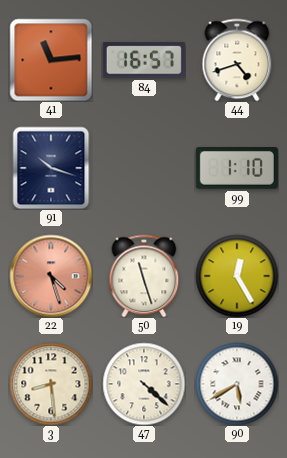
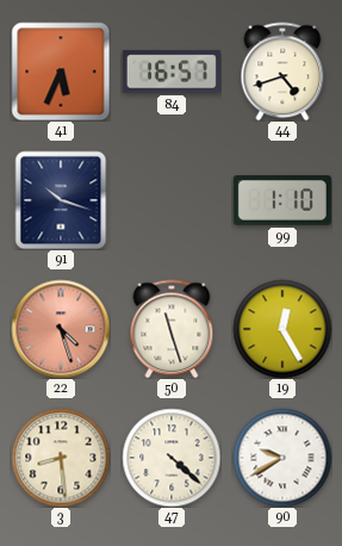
41: 11:14 -> 5:34
90: 5:40 -> 9:40
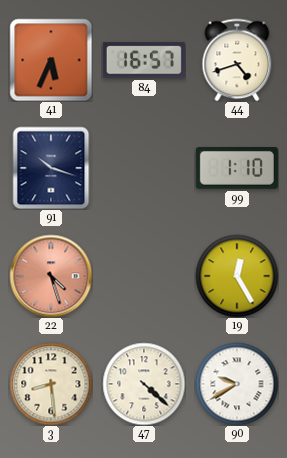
50: 11:27 -> none
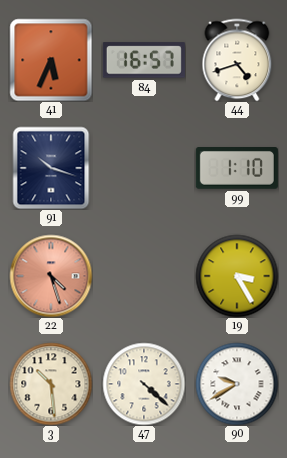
19: 12:25 -> 3:25
3: 8:29 -> 10:29
